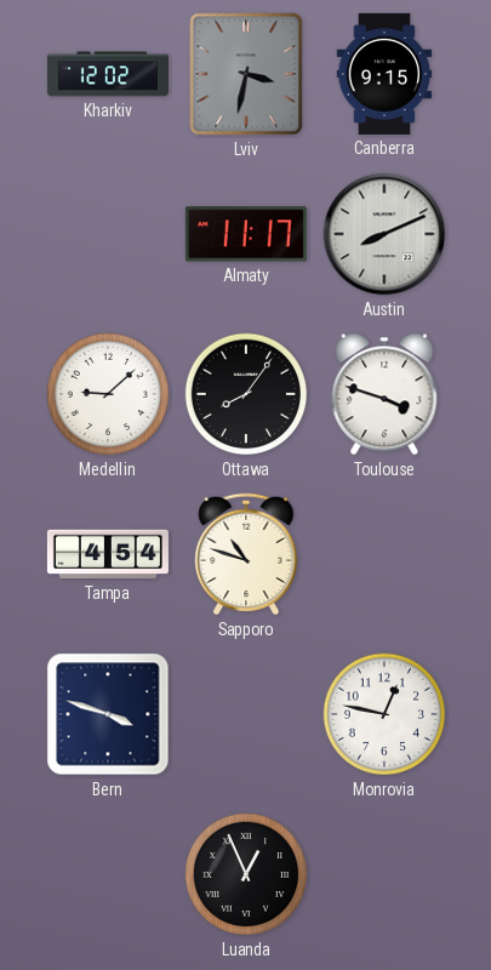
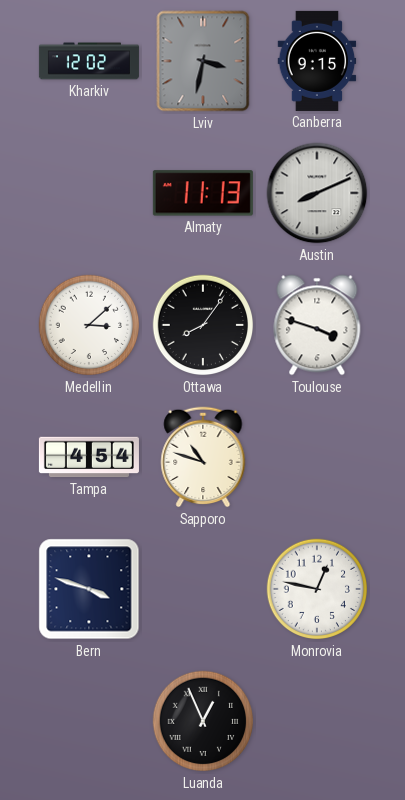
Almaty: 11:17 -> 11:13
Medellin: 9:08 -> 3:08
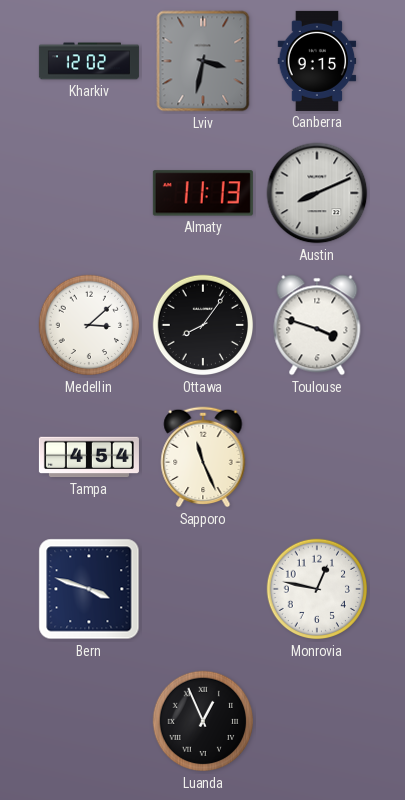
Sapporo: 10:48 -> 11:26
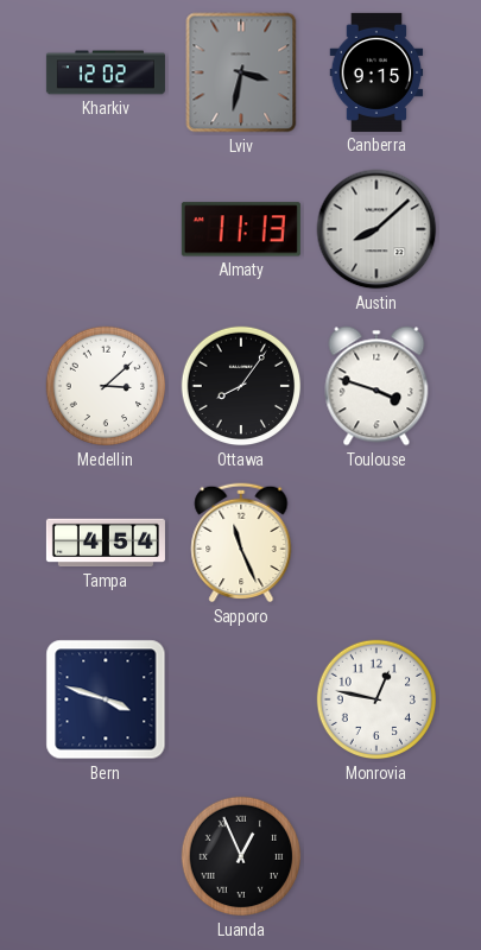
Austin: 8:11 -> 8:08
